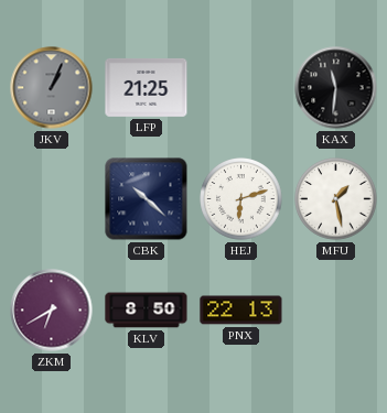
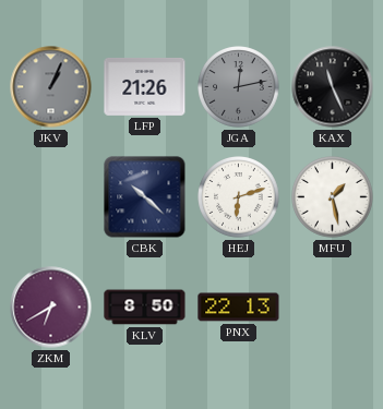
LFP: 21:25 -> 21:26
JGA: none -> 12:13
KAX: 11:31 -> 11:26
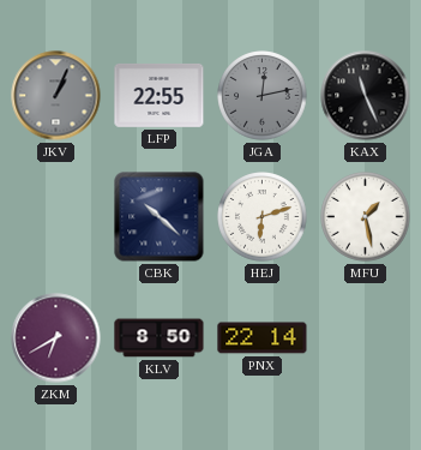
LFP: 21:26 -> 22:55
PNX: 22:13 -> 22:14
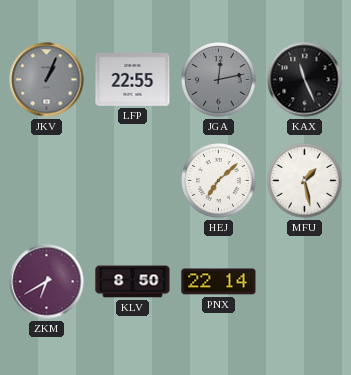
CBK: 10:22 -> none
HEJ: 6:12 -> 7:08
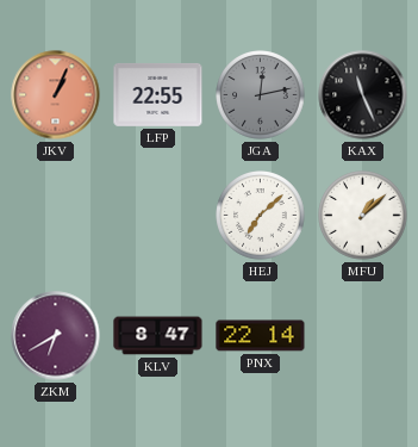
JKV dial: grey -> salmon
MFU: 1:28 -> 1:08
KLV: 8:50 -> 8:47
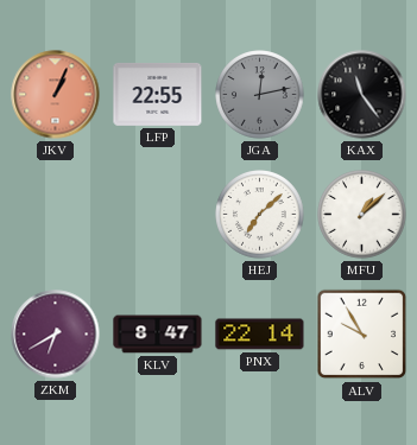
KAX: 11:26 -> 11:24
ALV: none -> 9:55
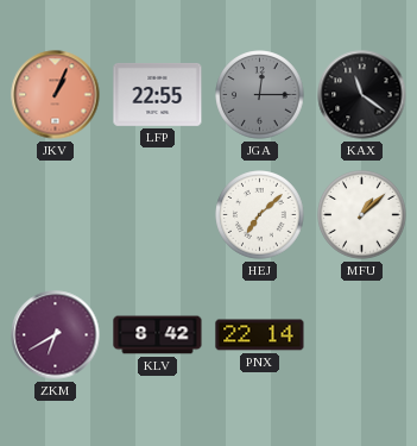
JGA: 12:13 -> 12:15
KAX: 11:24 -> 11:21
KLV: 8:47 -> 8:42
ALV: 9:55 -> none
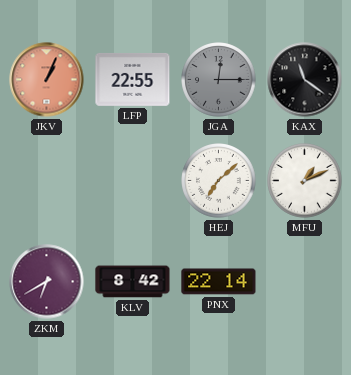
MFU: 1:08 -> 1:11
